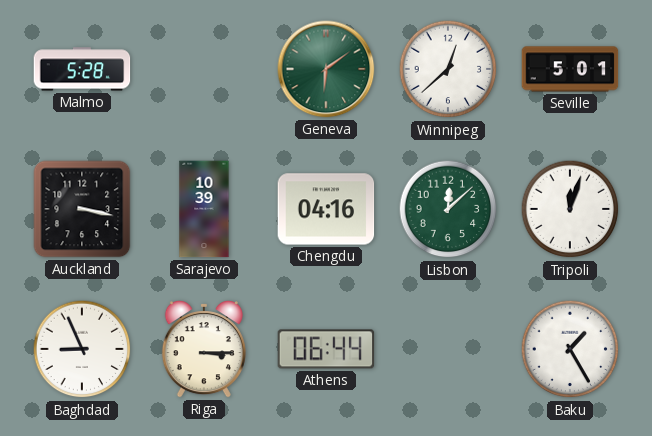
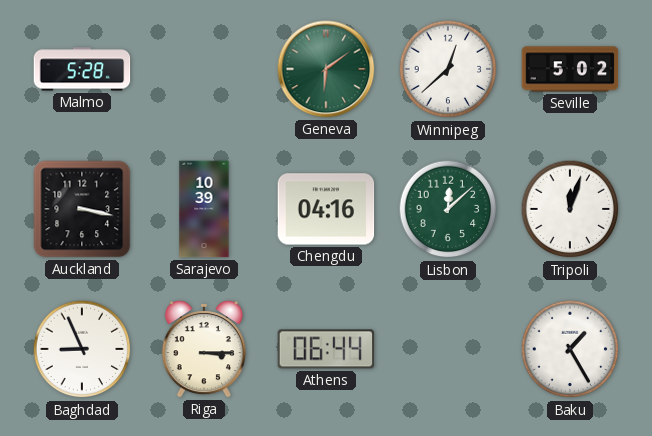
Seville: 5:01 -> 5:02
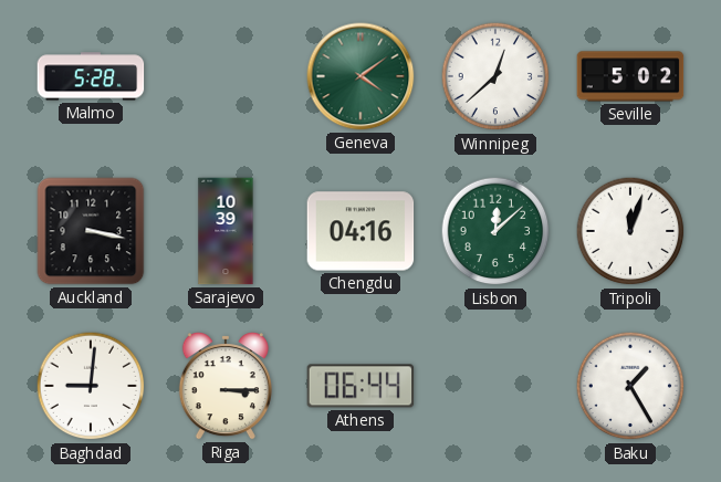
Geneva: 6:09 -> 4:09
Baghdad: 8:56 -> 9:01
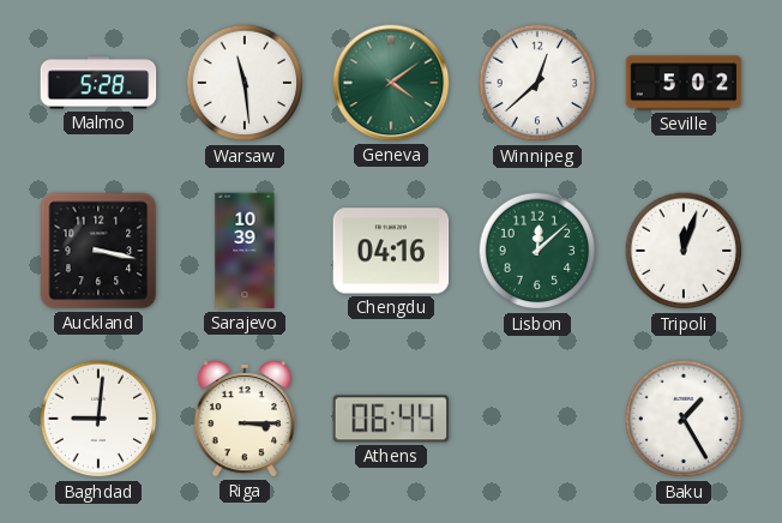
Warsaw: none -> 11:29
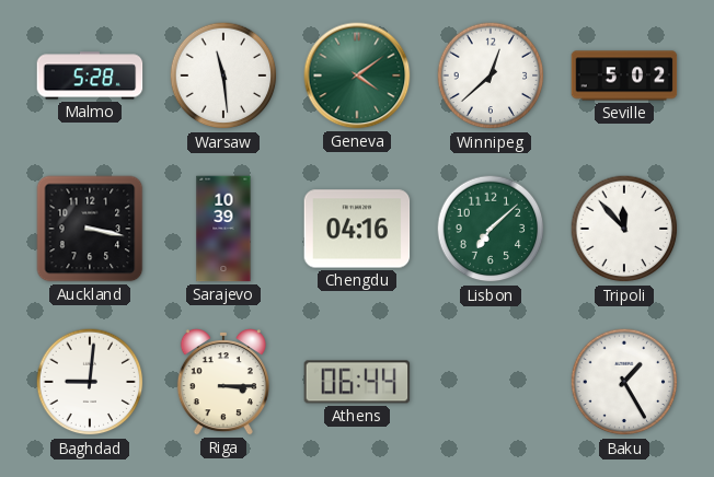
Lisbon: 12:08 -> 7:08
Tripoli: 12:03 -> 11:53
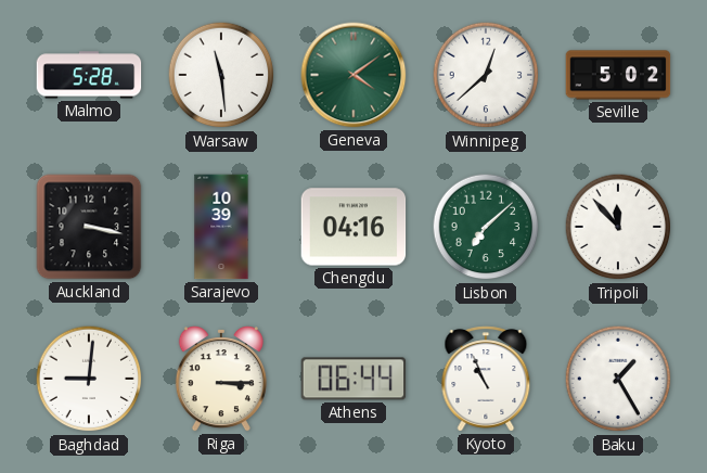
Kyoto: none -> 10:56
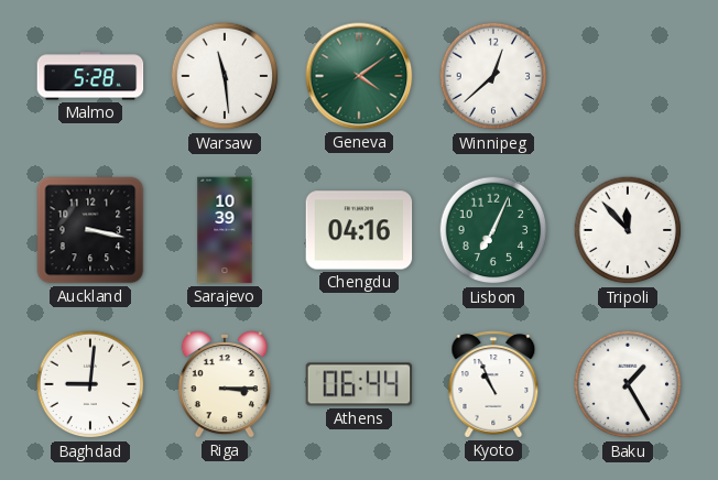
Seville: 5:02 -> none
Lisbon: 7:08 -> 7:04
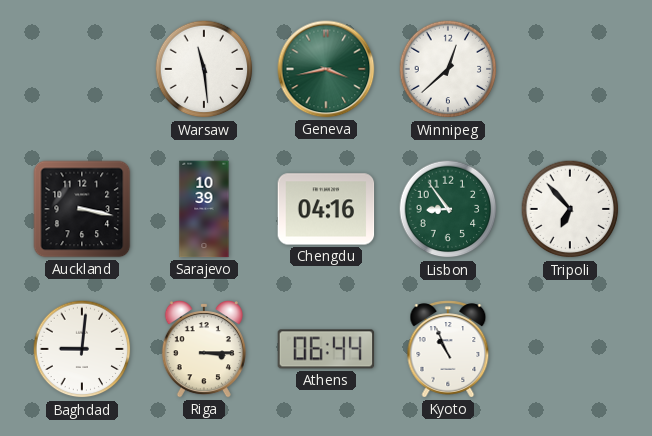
Malmo: 5:28 -> none
Geneva: 4:09 -> 3:43
Lisbon: 7:04 -> 8:54
Tripoli: 11:53 -> 6:53
Baku: 1:25 -> none
